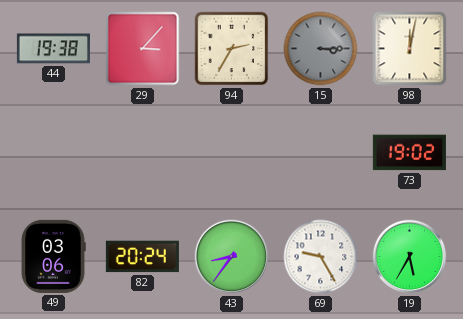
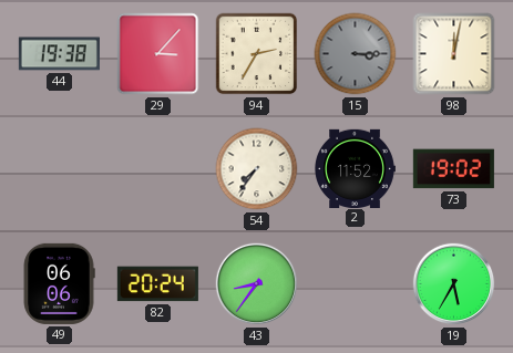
54: none -> 7:36
2: none -> 11:52
49: 03:06 -> 06:06
69: 9:25 -> none
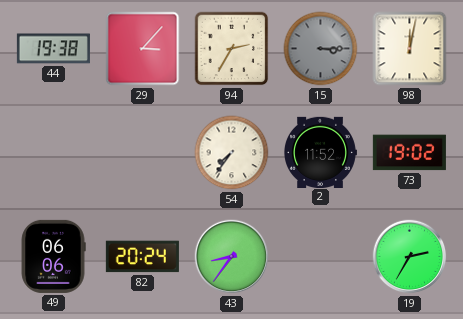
19: 5:35 -> 2:35
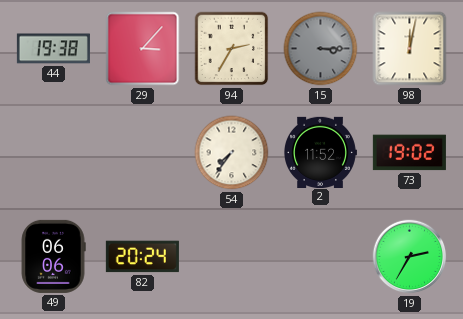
43: 8:36 -> none
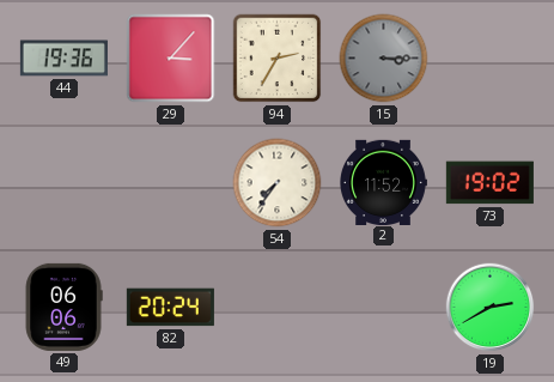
44: 19:38 -> 19:36
98: 12:02 -> none
19: 2:35 -> 2:40
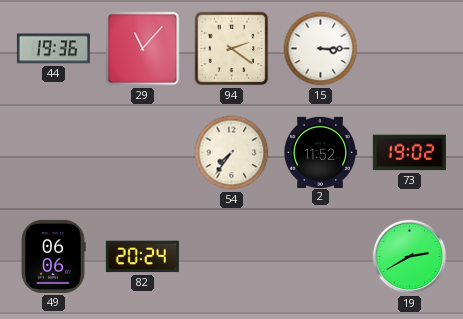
29: 3:07 -> 11:07
94: 2:35 -> 2:21
15 dial: grey -> white
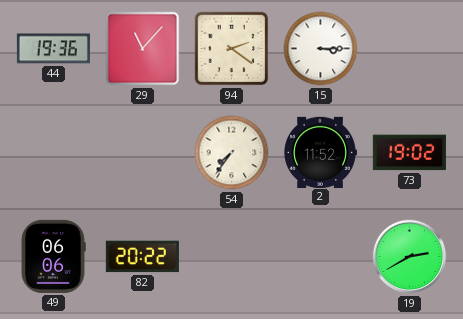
82: 20:24 -> 20:22
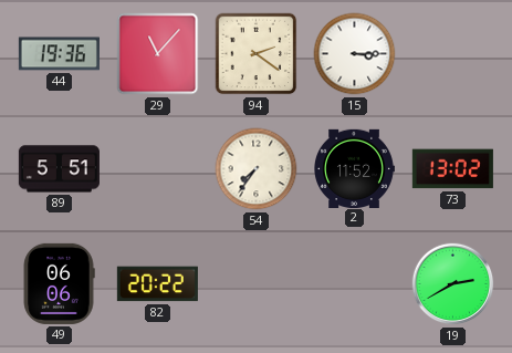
89: none -> 5:51
73: 19:02 -> 13:02
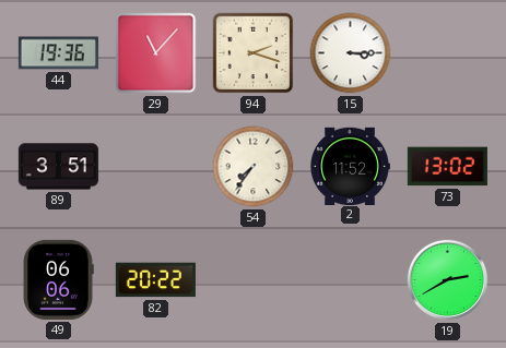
94: 2:21 -> 2:18
89: 5:51 -> 3:51
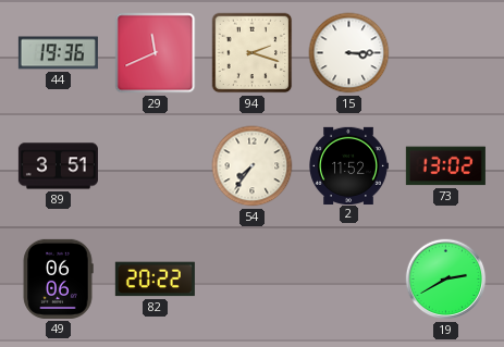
29: 11:07 -> 11:41
